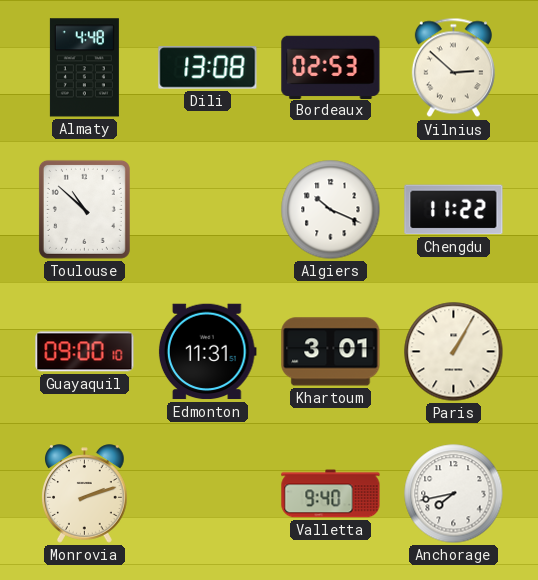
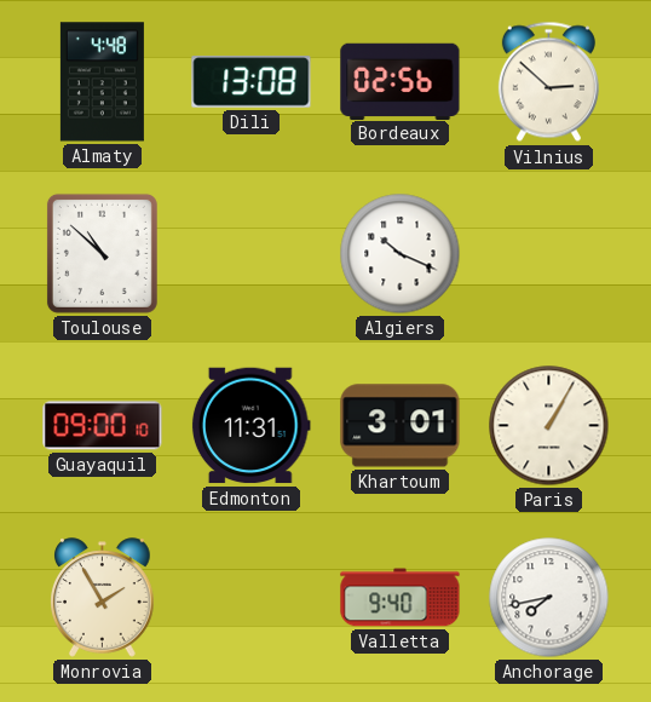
Bordeaux: 02:53 -> 02:56
Chengdu: 11:22 -> none
Monrovia: 2:12 -> 1:55
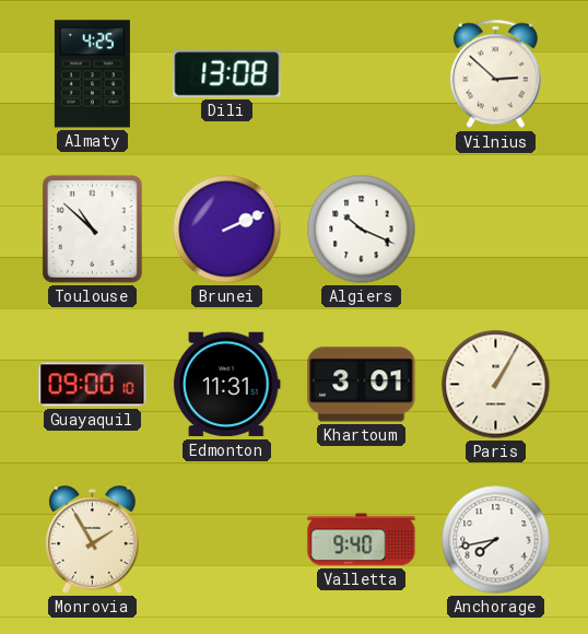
Almaty: 4:48 -> 4:25
Bordeaux: 02:56 -> none
Brunei: none -> 2:11
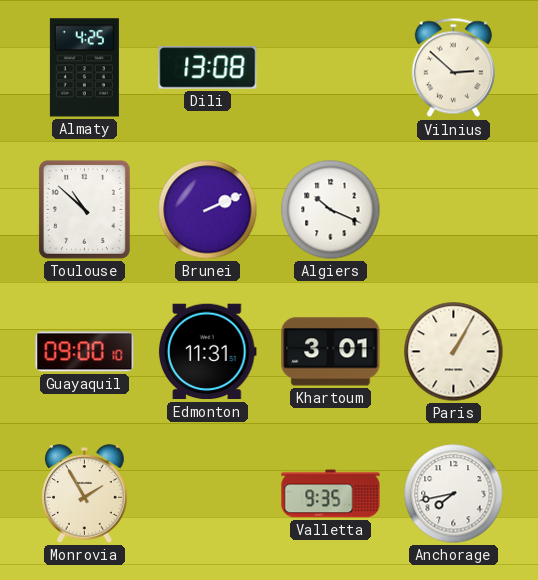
Valletta: 9:40 -> 9:35
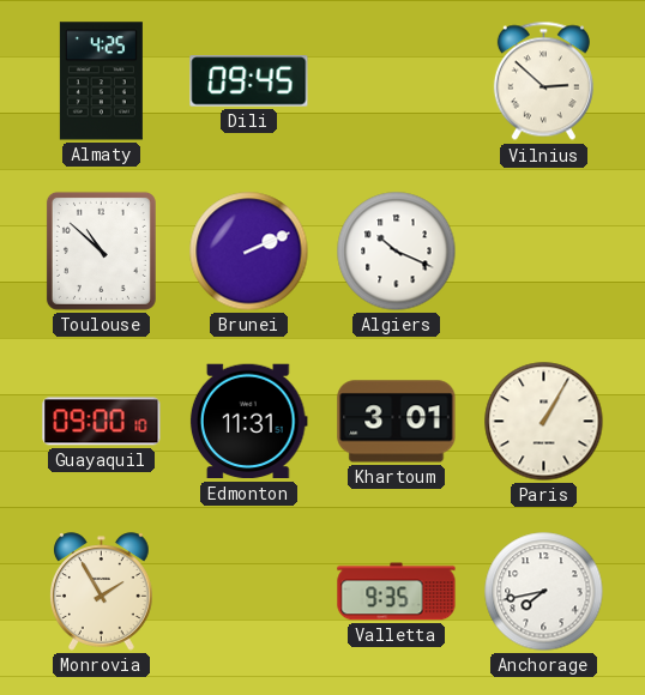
Dili: 13:08 -> 09:45
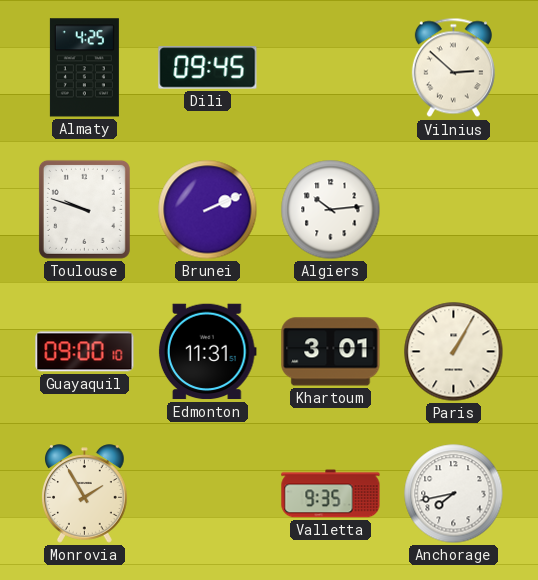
Toulouse: 10:52 -> 9:48
Algiers: 10:19 -> 10:14
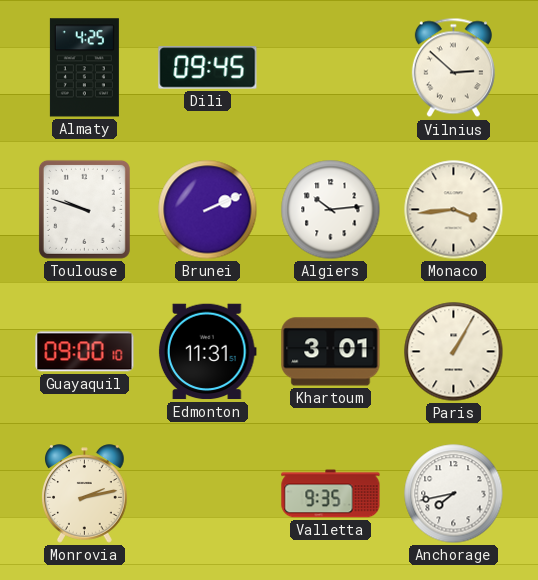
Monaco: none -> 3:44
Monrovia: 1:55 -> 2:13
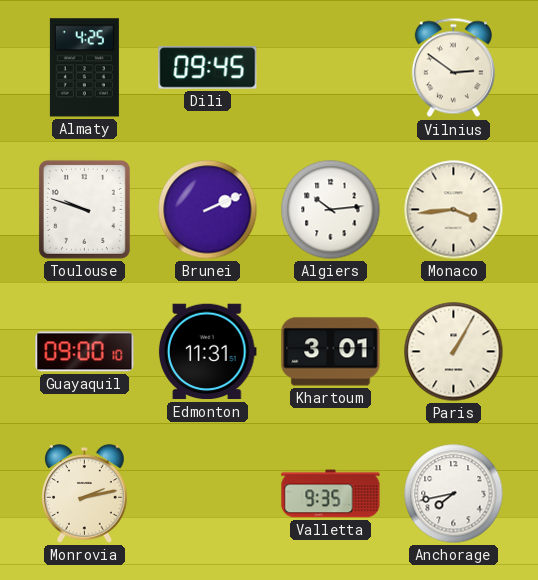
Vilnius: 2:52 -> 2:51
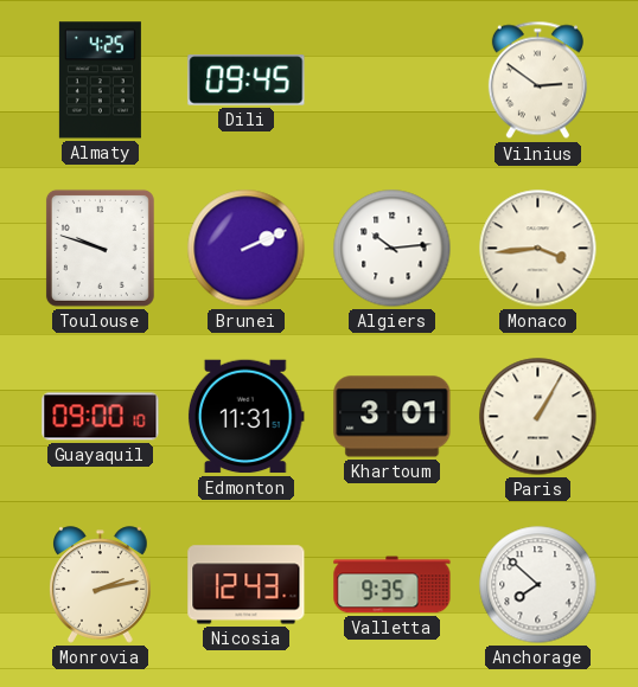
Nicosia: none -> 12:43
Anchorage: 7:43 -> 7:52
